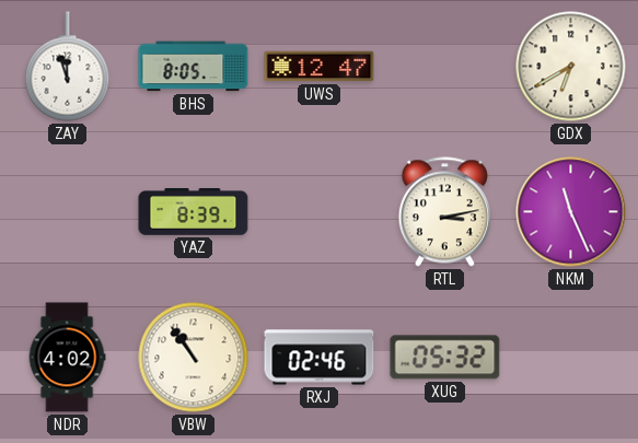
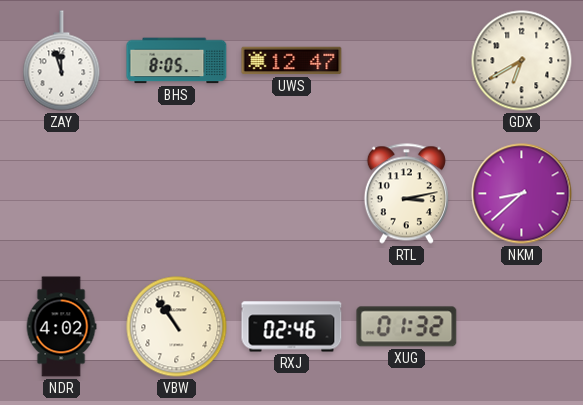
YAZ: 8:39 -> none
NKM: 11:26 -> 8:38
XUG: 05:32 -> 01:32
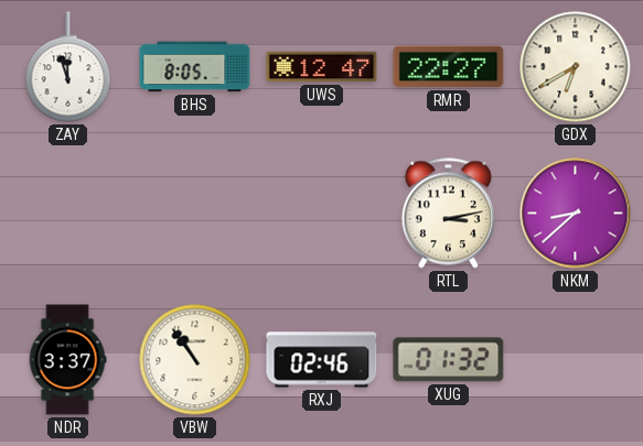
RMR: none -> 22:27
NDR: 4:02 -> 3:37
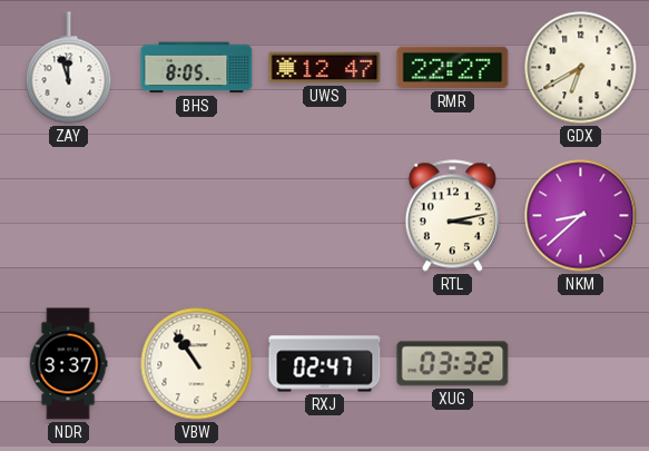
RXJ: 02:46 -> 02:47
XUG: 01:32 -> 03:32
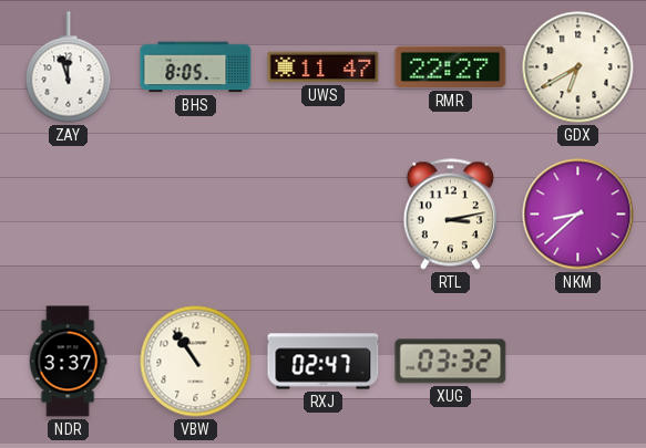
UWS: 12:47 -> 11:47
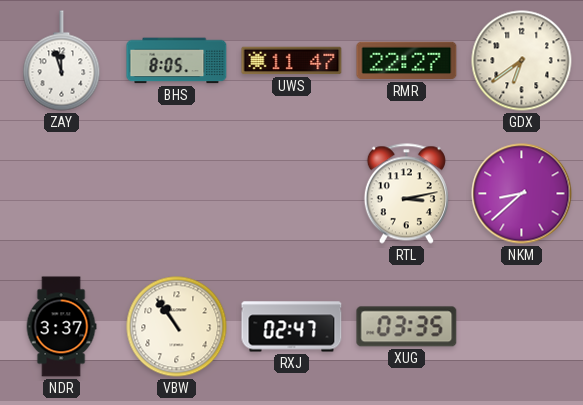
GDX: 6:40 -> 6:39
XUG: 03:32 -> 03:35
